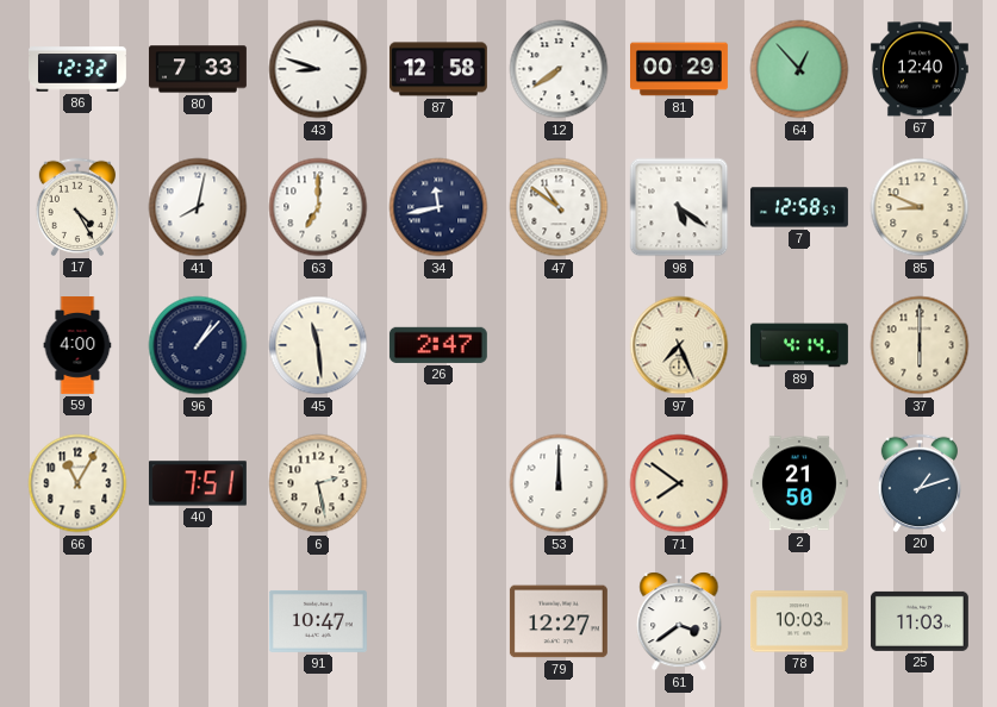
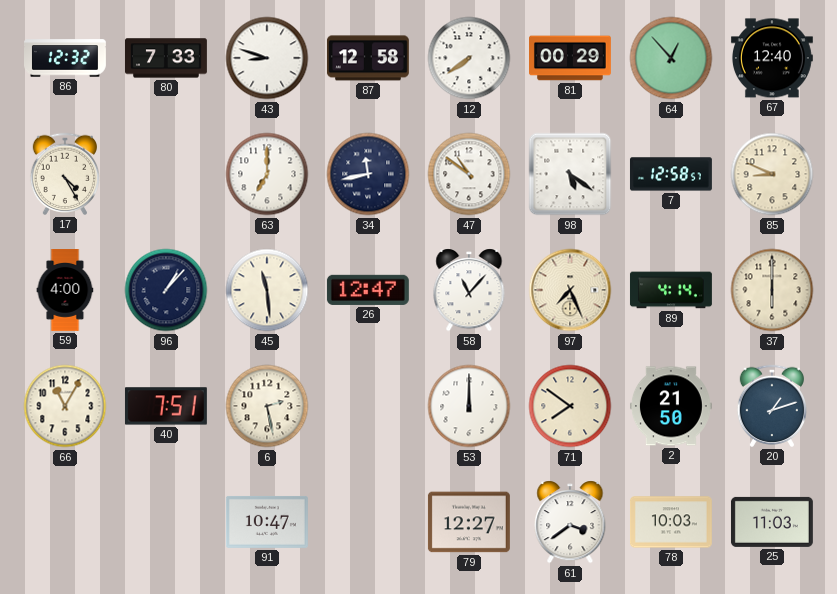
41: 8:02 -> none
26: 2:47 -> 12:47
58: none -> 11:07
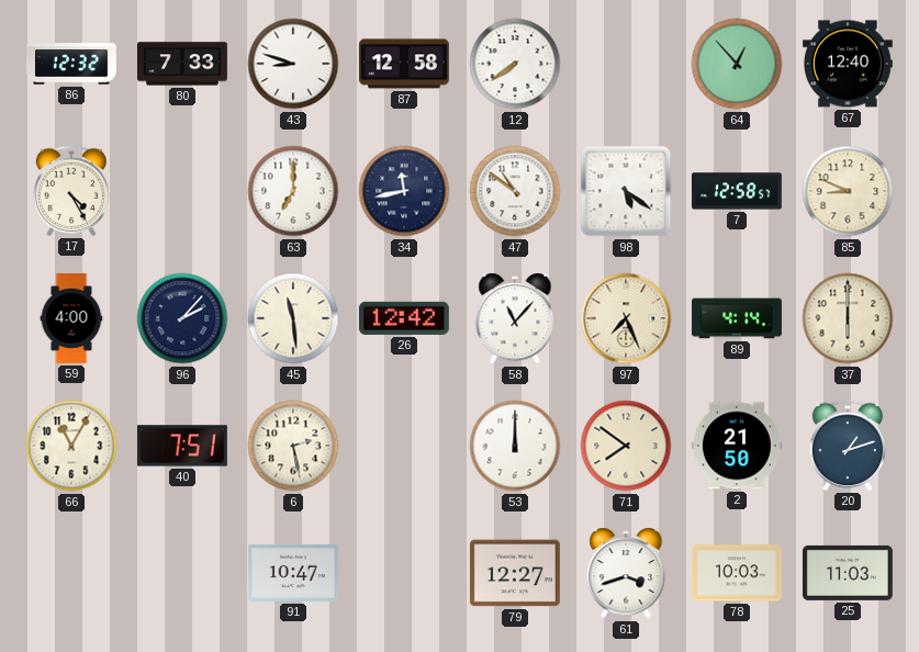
81: 00:29 -> none
96: 1:07 -> 2:07
26: 12:47 -> 12:42
61: 3:39 -> 3:42
